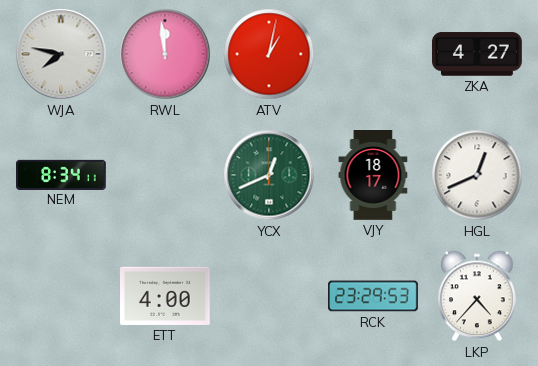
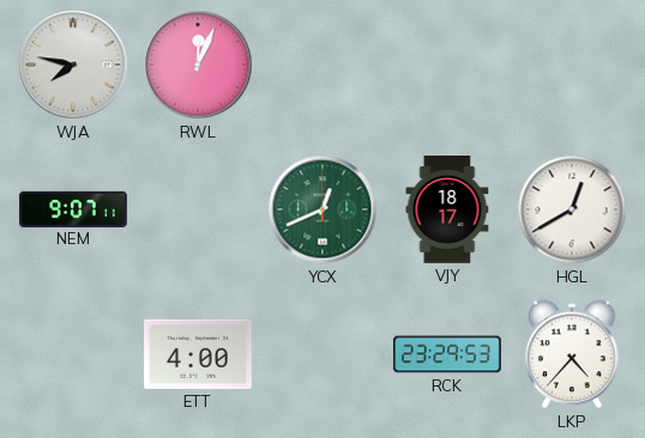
RWL: 11:59 -> 12:04
ATV: 1:02 -> none
ZKA: 4:27 -> none
NEM: 8:34 -> 9:07
HGL: 12:41 -> 12:40
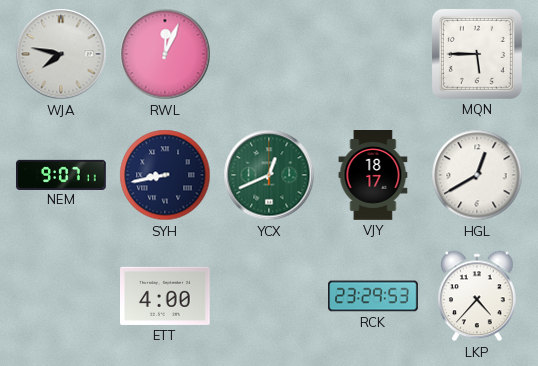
MQN: none -> 5:45
SYH: none -> 8:43
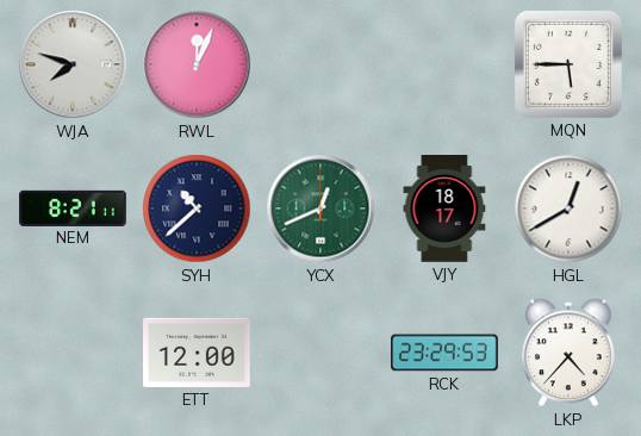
WJA: 7:47 -> 7:48
NEM: 9:07 -> 8:21
SYH: 8:43 -> 10:38
ETT: 4:00 -> 12:00
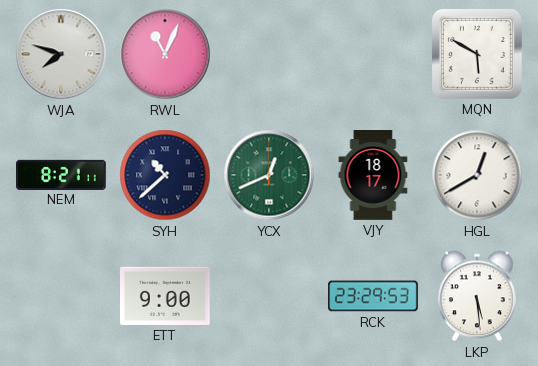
RWL: 12:04 -> 11:04
MQN: 5:45 -> 5:50
ETT: 12:00 -> 9:00
LKP: 4:37 -> 5:29
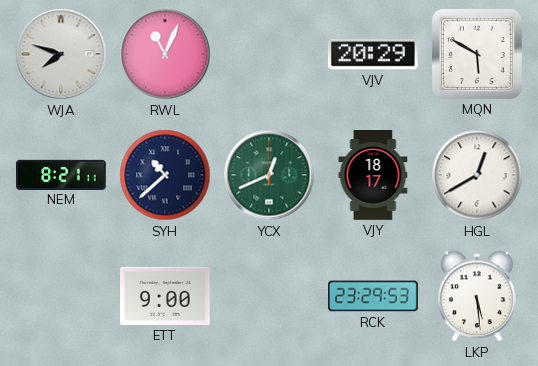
VJV: none -> 20:29
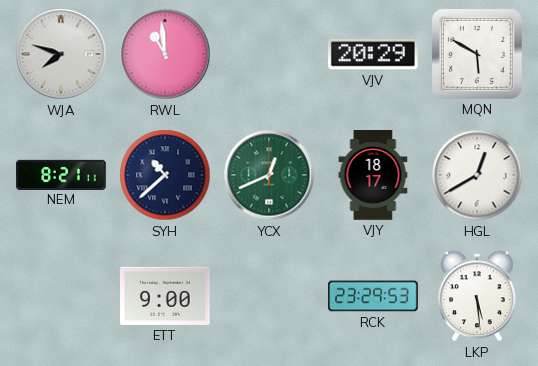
RWL: 11:04 -> 10:59
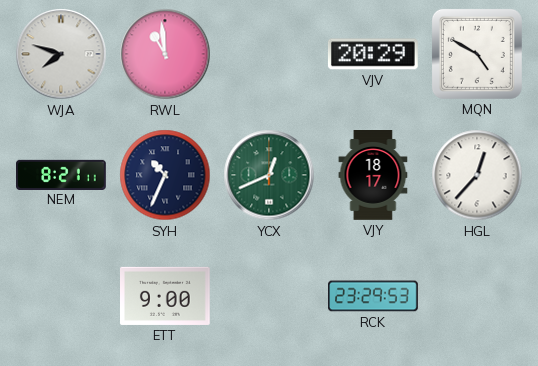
MQN: 5:50 -> 4:50
SYH: 10:38 -> 10:34
HGL: 12:40 -> 12:37
LKP: 5:29 -> none
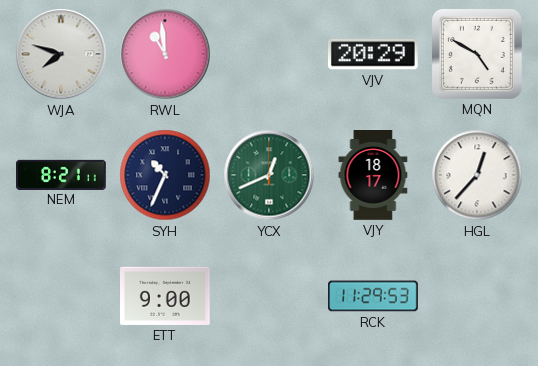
RCK: 23:29 -> 11:29
